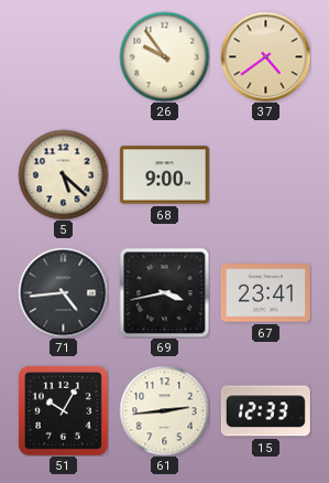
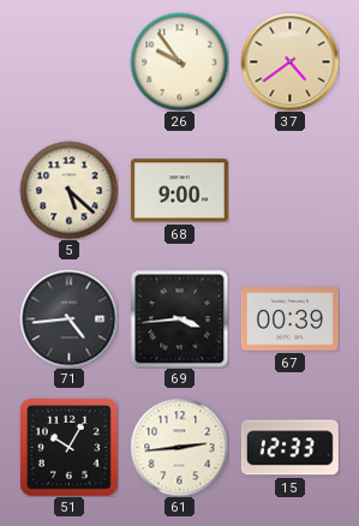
69: 3:43 -> 3:44
67: 23:41 -> 00:39
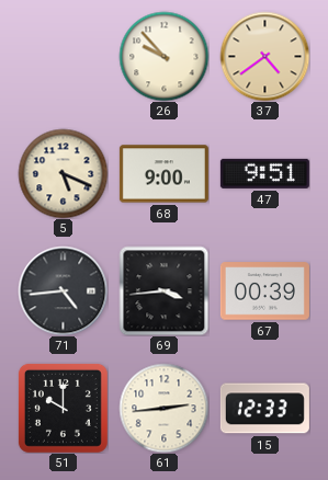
26: 9:54 -> 9:53
5: 5:22 -> 5:19
47: none -> 9:51
51: 10:05 -> 10:00
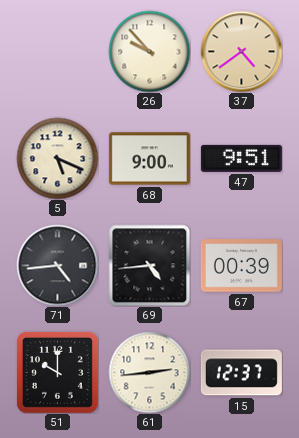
69: 3:44 -> 4:44
15: 12:33 -> 12:37
